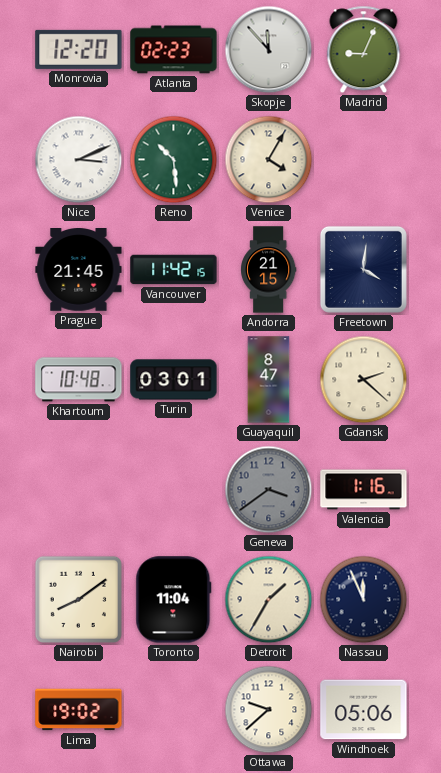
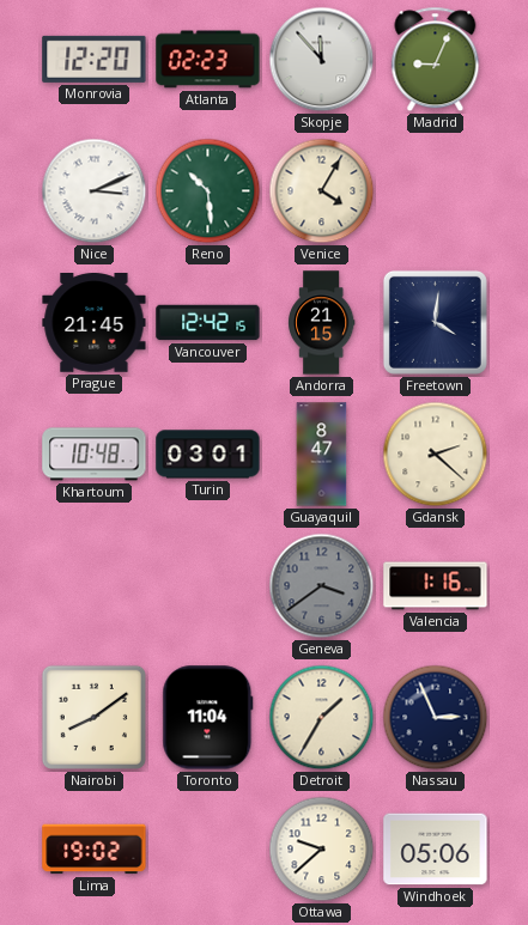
Vancouver: 11:42 -> 12:42
Nassau: 11:56 -> 2:56
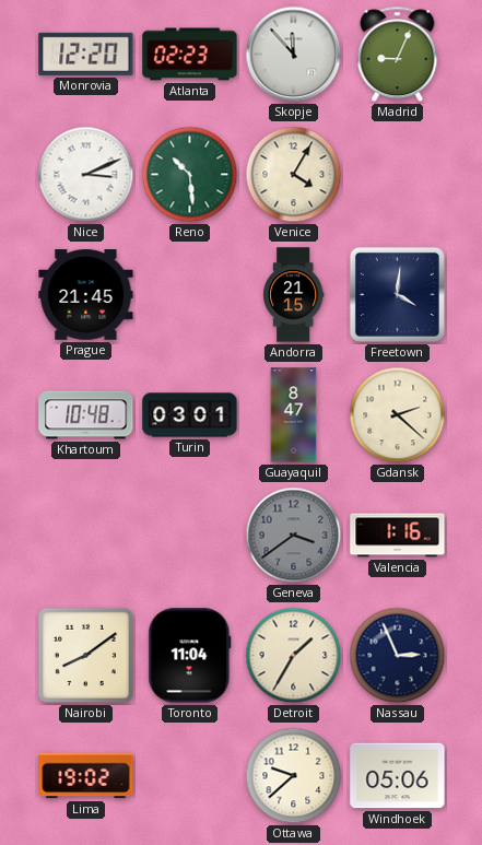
Vancouver: 12:42 -> none
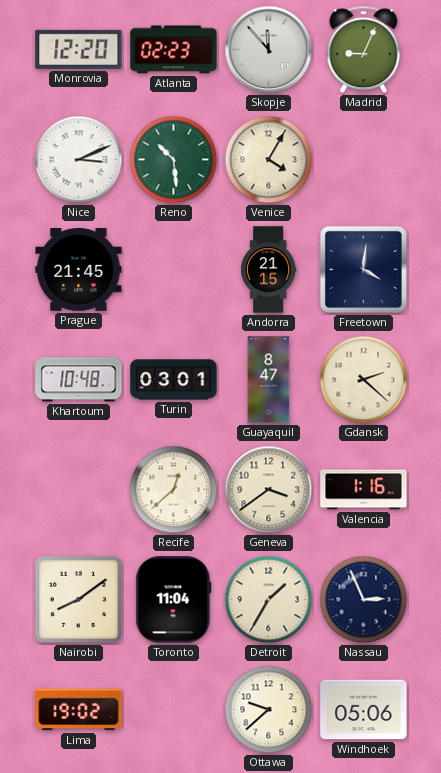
Recife: none -> 12:38
Geneva dial: grey -> cream
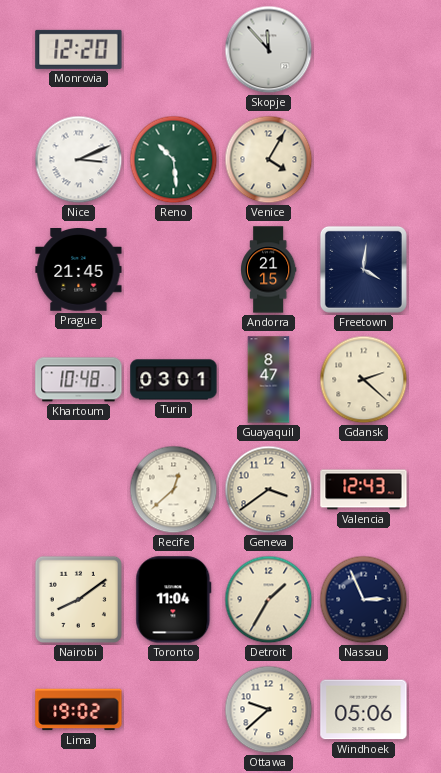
Atlanta: 02:23 -> none
Madrid: 9:04 -> none
Valencia: 1:16 -> 12:43
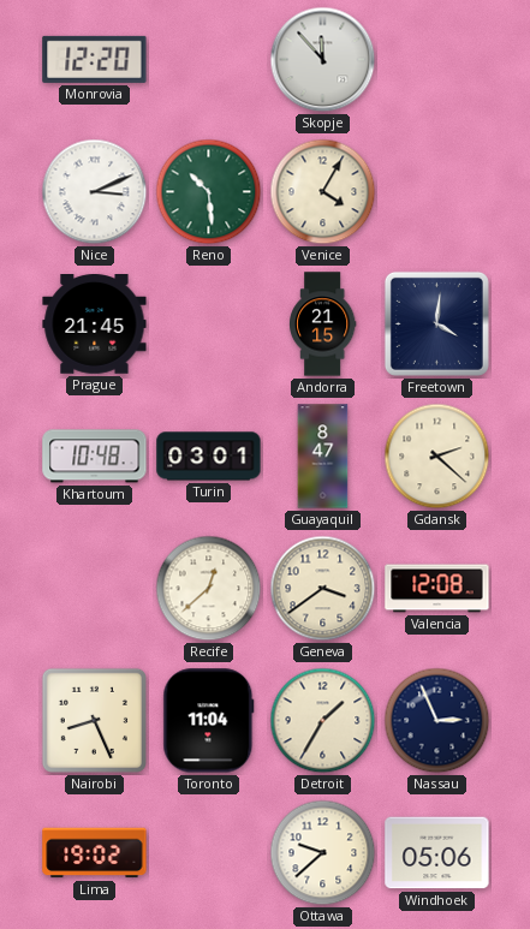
Valencia: 12:43 -> 12:08
Nairobi: 8:09 -> 8:26
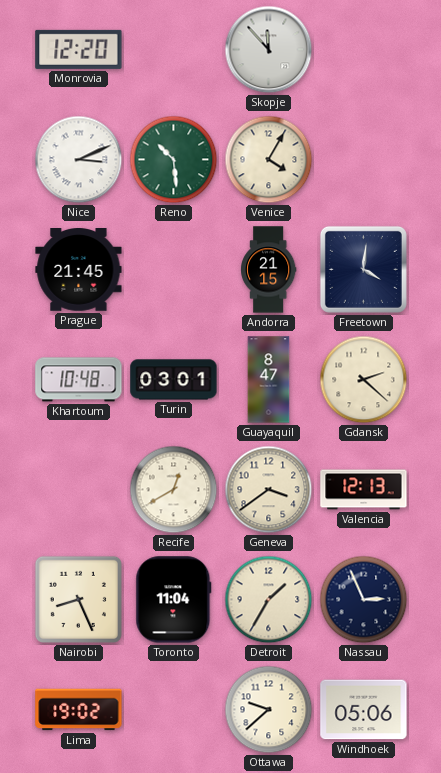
Recife: 12:38 -> 12:40
Valencia: 12:08 -> 12:13
